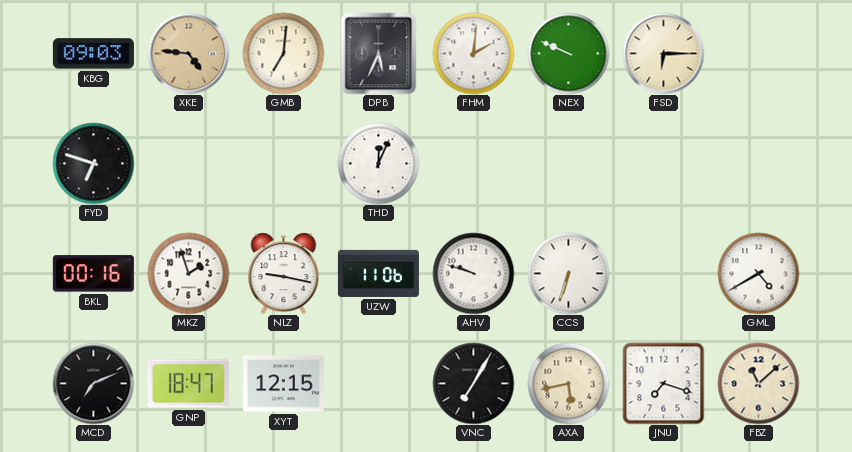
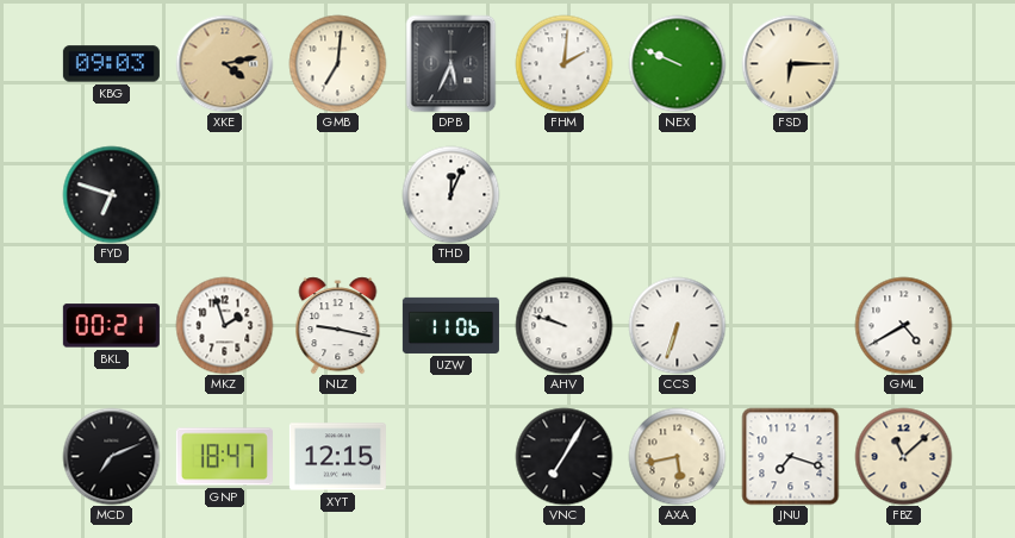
XKE: 4:46 -> 4:13
BKL: 00:16 -> 00:21
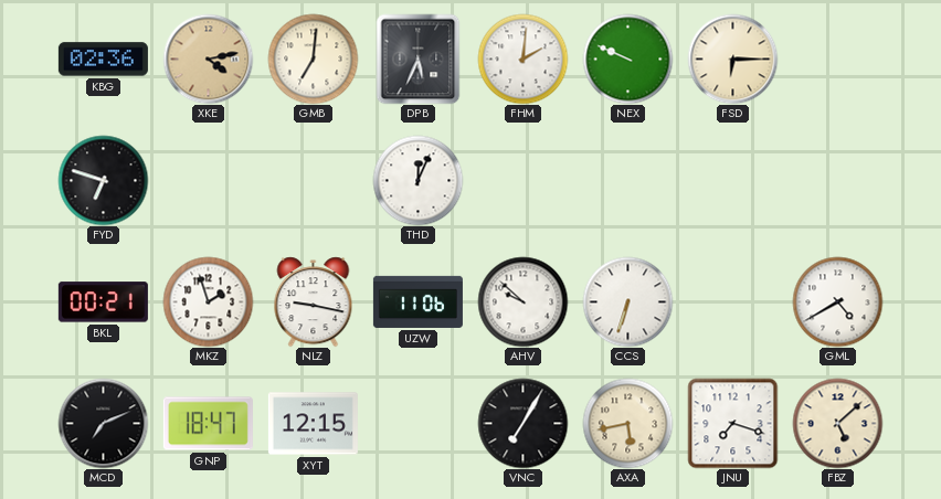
KBG: 09:03 -> 02:36
AHV: 9:48 -> 9:52
FBZ: 11:08 -> 5:08
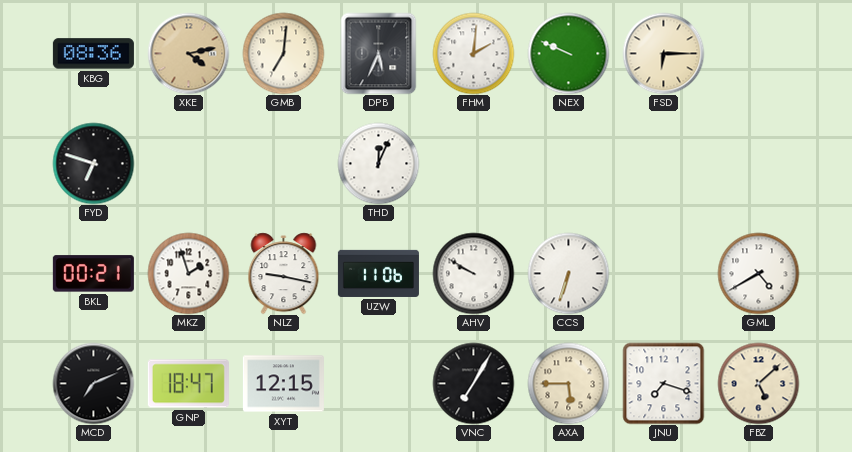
KBG: 02:36 -> 08:36
AHV: 9:52 -> 9:50
AXA: 5:43 -> 5:45
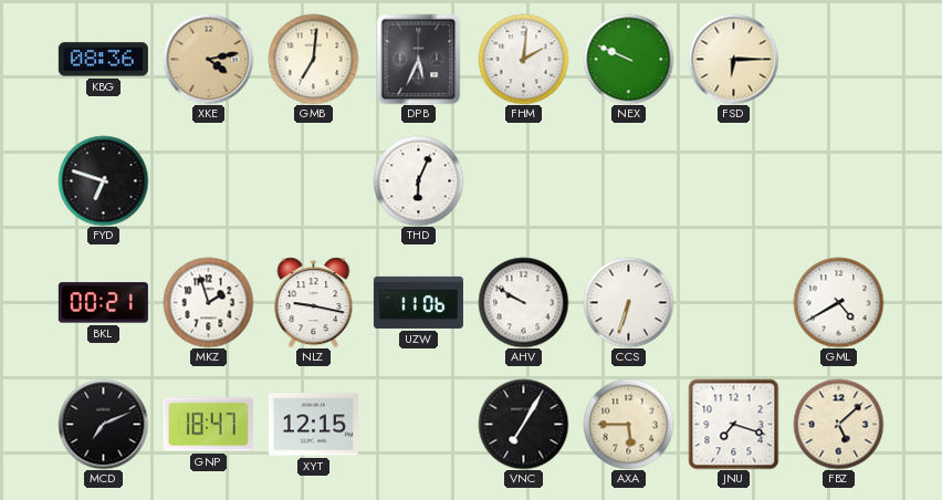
THD: 12:04 -> 6:04
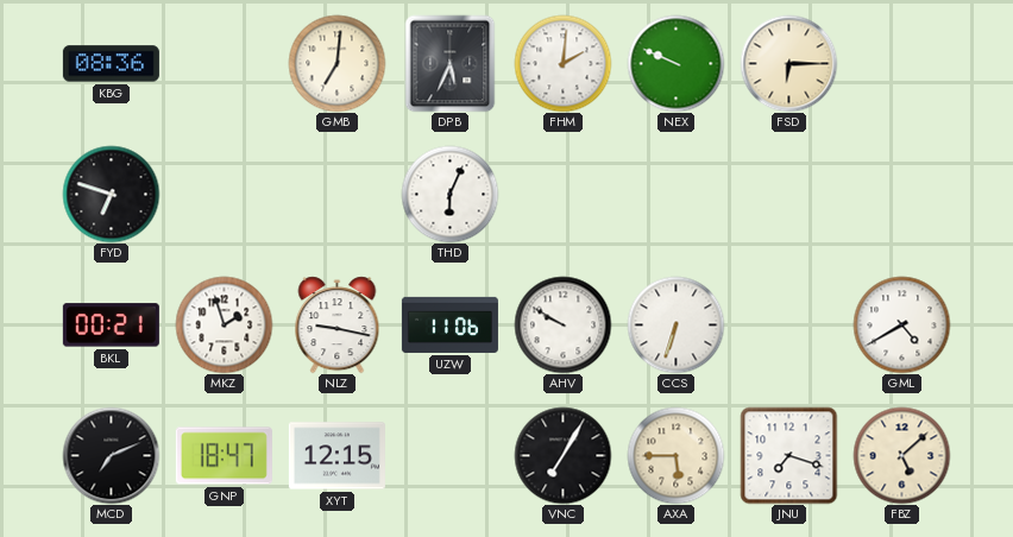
XKE: 4:13 -> none
